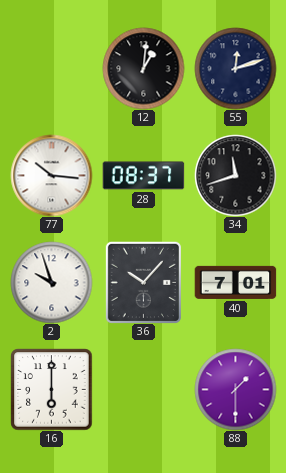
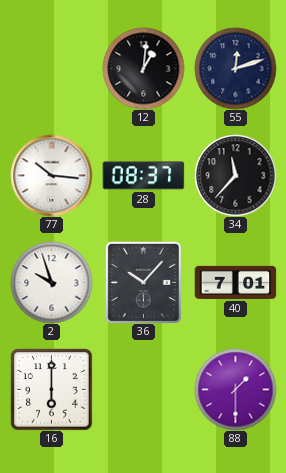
34: 11:42 -> 11:37
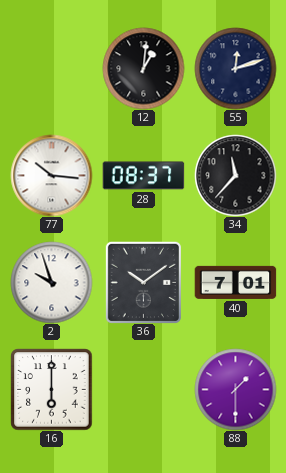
36: 10:07 -> 10:09
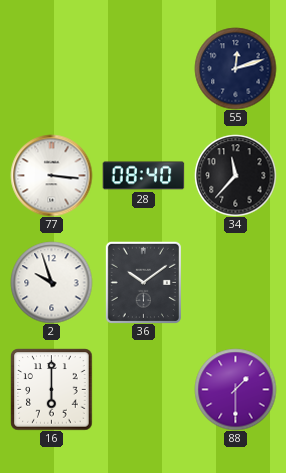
12: 1:01 -> none
77: 10:16 -> 3:16
28: 08:37 -> 08:40
40: 7:01 -> none
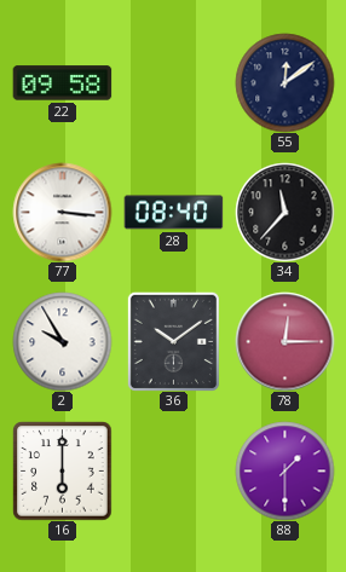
22: none -> 09:58
55: 12:12 -> 12:09
2: 9:57 -> 9:55
78: none -> 12:15
